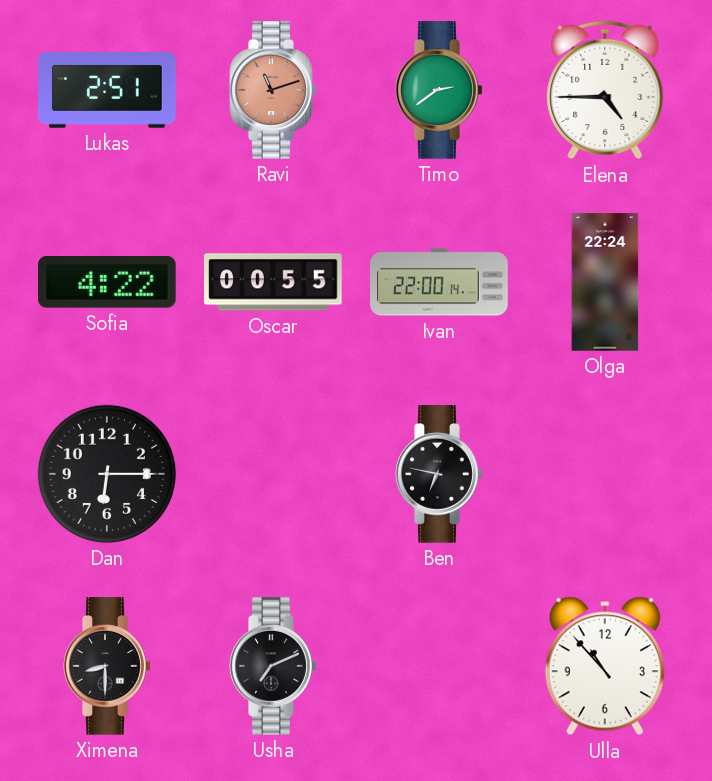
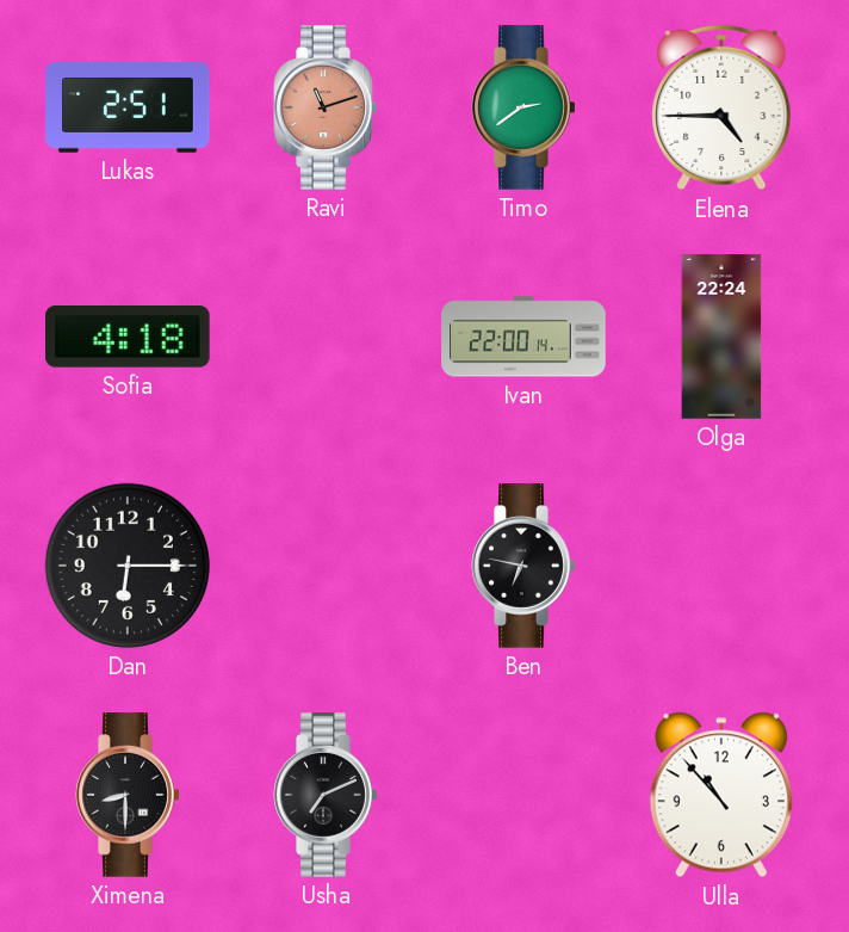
Sofia: 4:22 -> 4:18
Oscar: 00:55 -> none
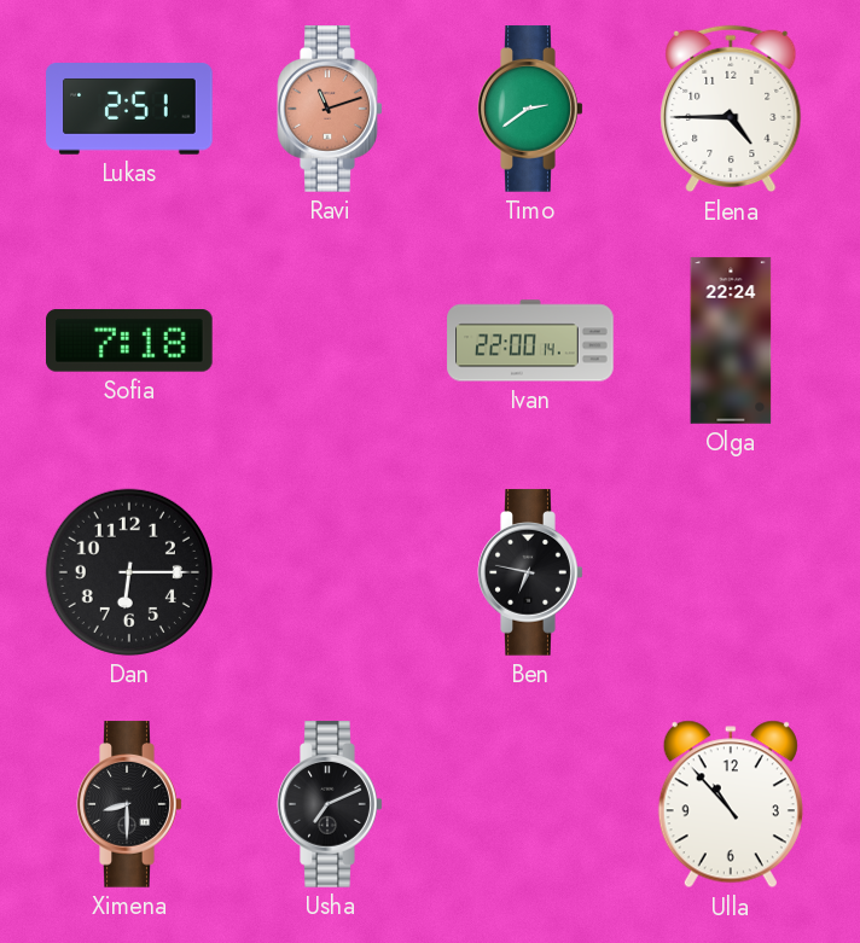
Sofia: 4:18 -> 7:18
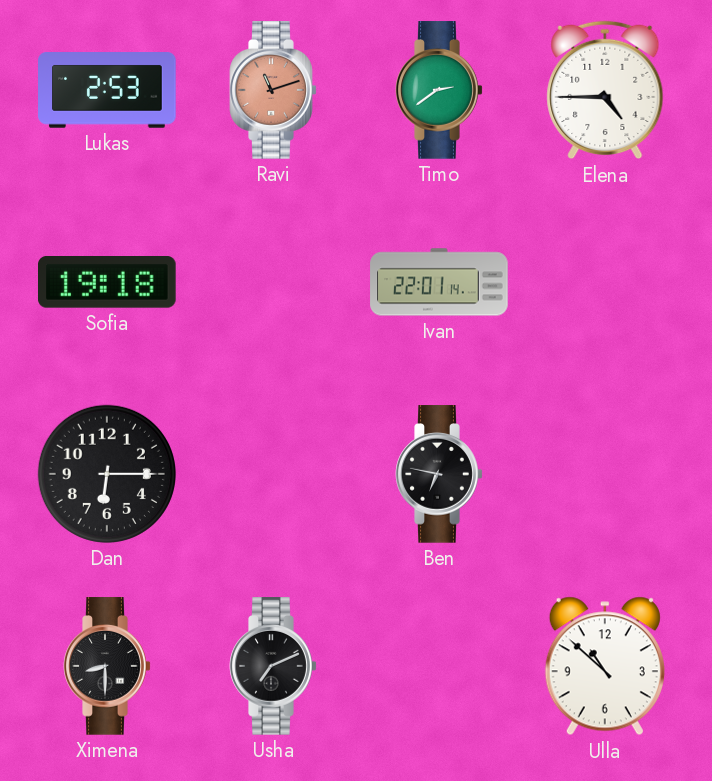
Lukas: 2:51 -> 2:53
Sofia: 7:18 -> 19:18
Ivan: 22:00 -> 22:01
Olga: 22:24 -> none
Ulla: 10:53 -> 10:52
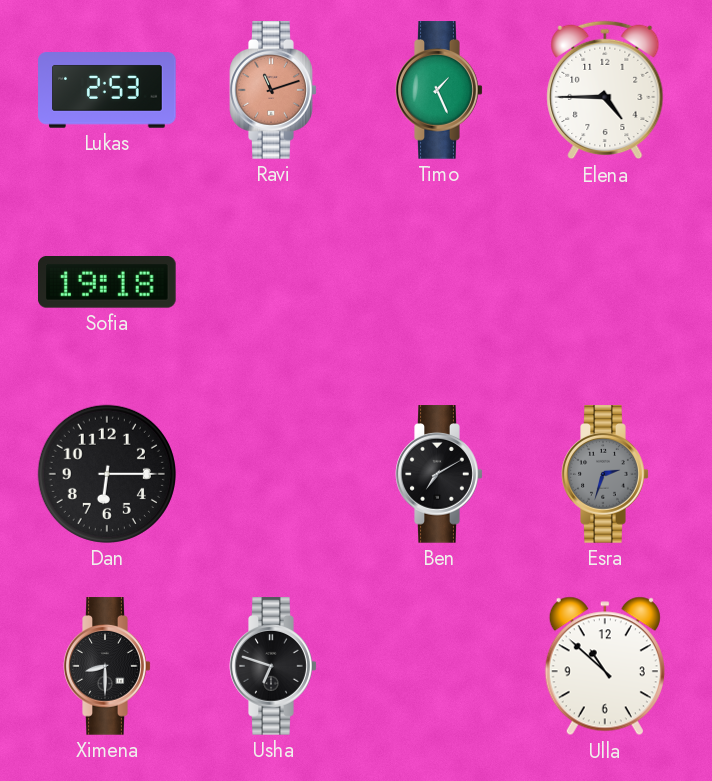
Timo: 2:39 -> 1:26
Ivan: 22:01 -> none
Ben: 6:47 -> 7:10
Esra: none -> 2:33
Usha: 7:11 -> 6:48
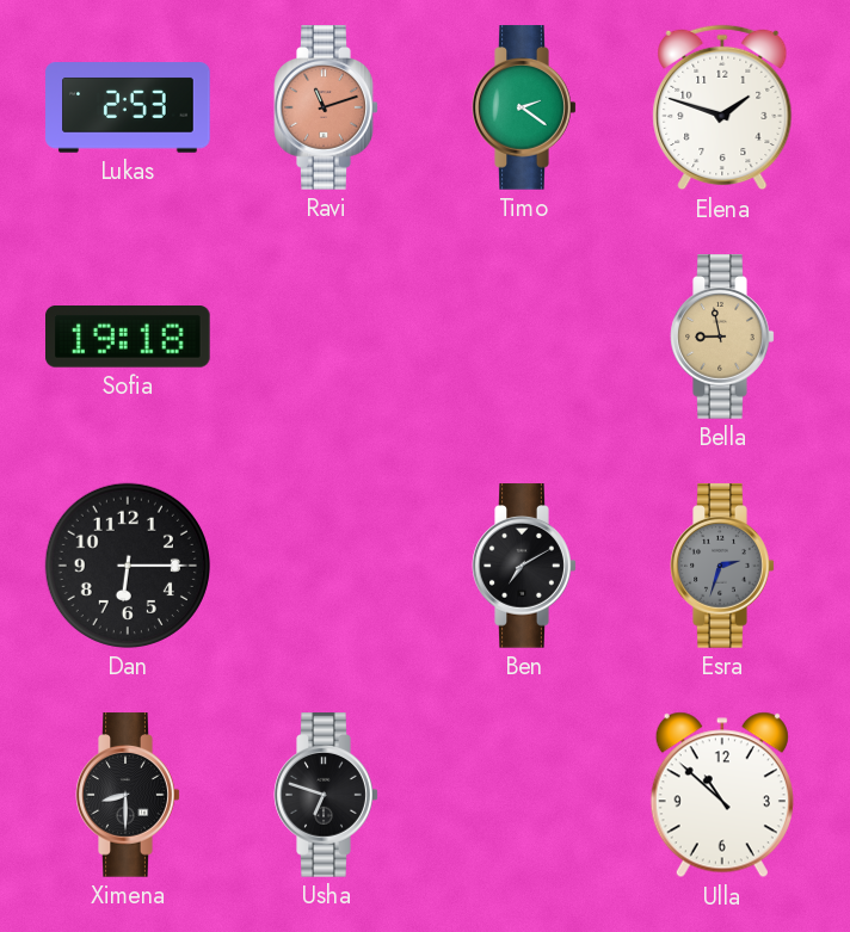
Timo: 1:26 -> 2:21
Elena: 4:45 -> 1:48
Bella: none -> 8:58
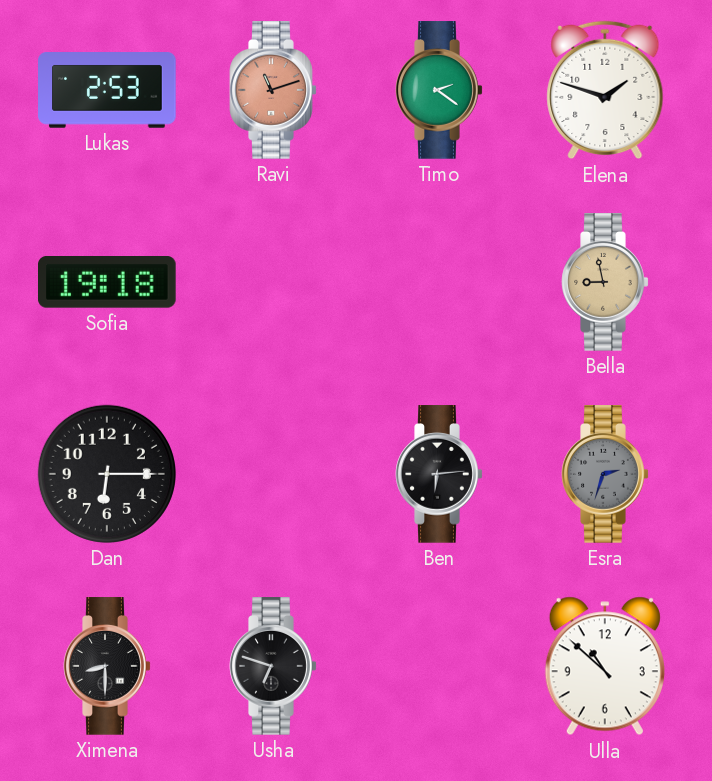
Ben: 7:10 -> 6:14
